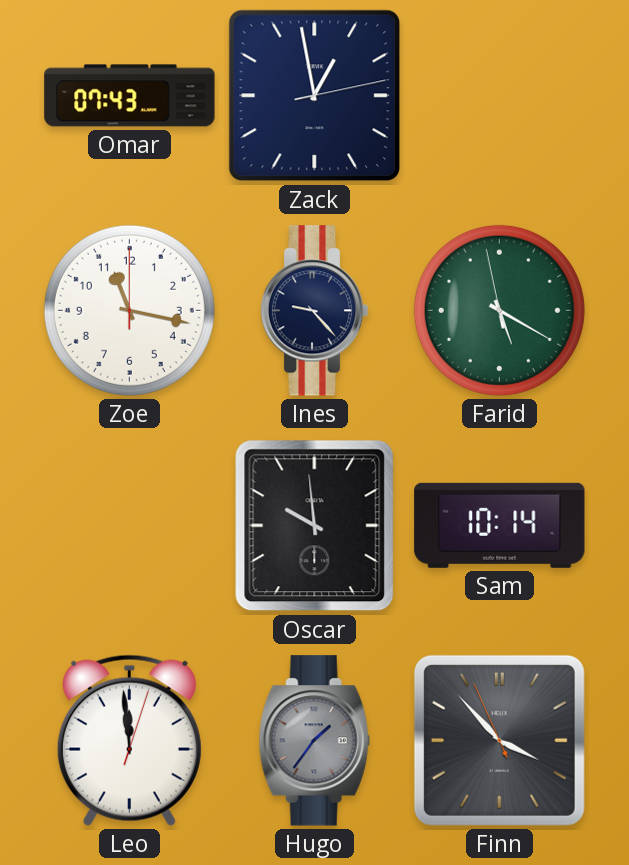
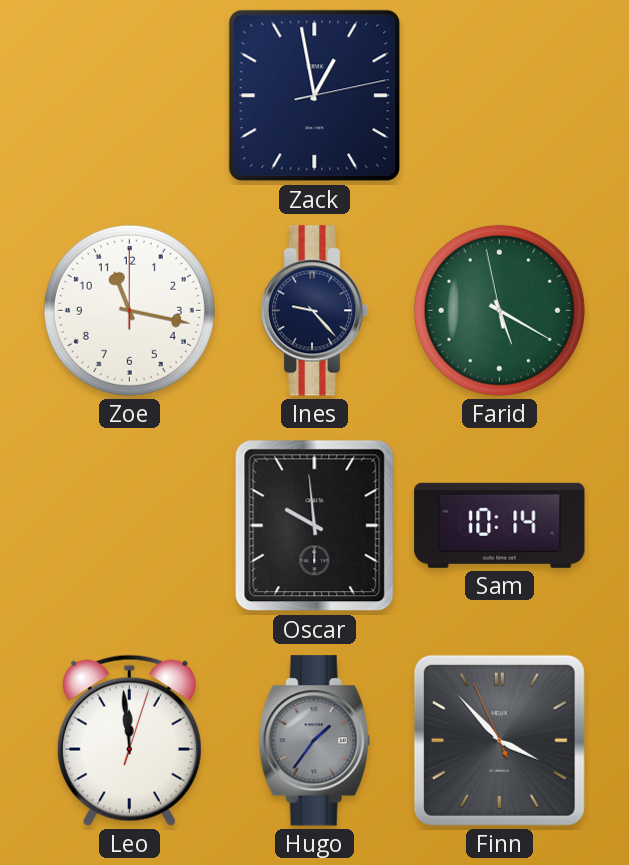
Omar: 07:43 -> none
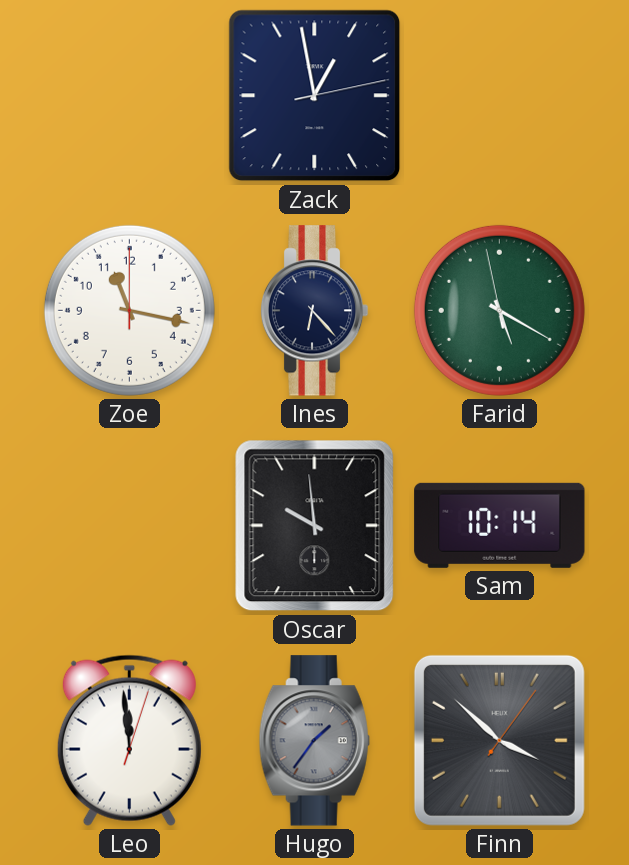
Ines: 9:23 -> 6:23
Finn: 3:52:56 -> 3:52:06
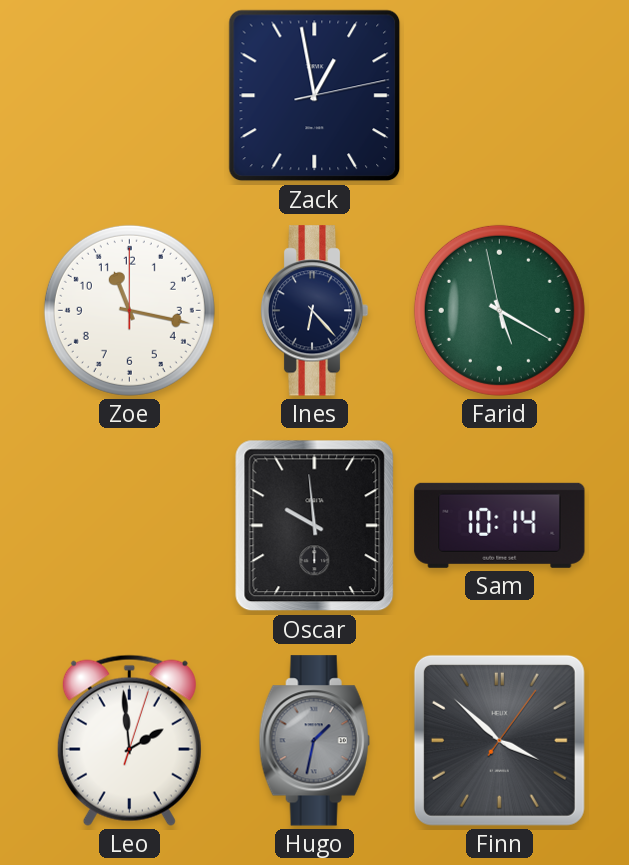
Leo: 11:59 -> 1:59
Hugo: 1:36 -> 1:32
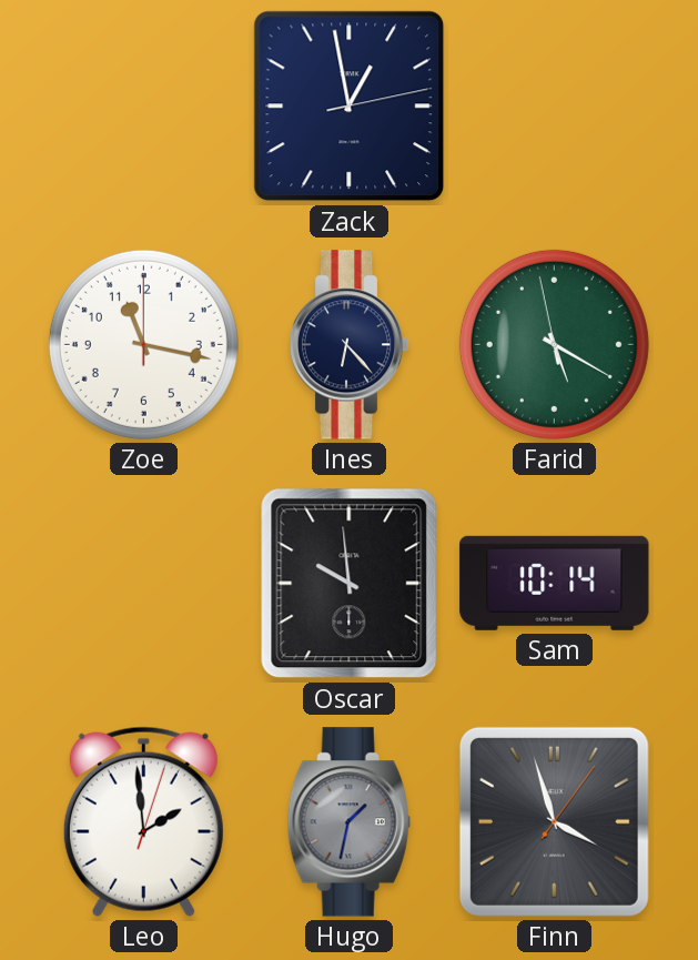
Finn: 3:52 -> 3:57
